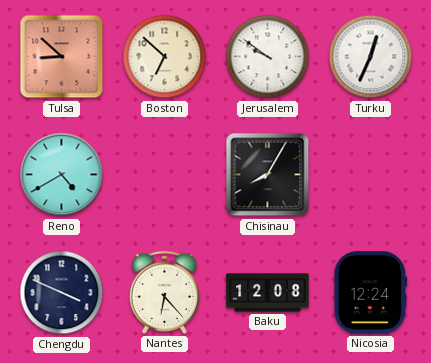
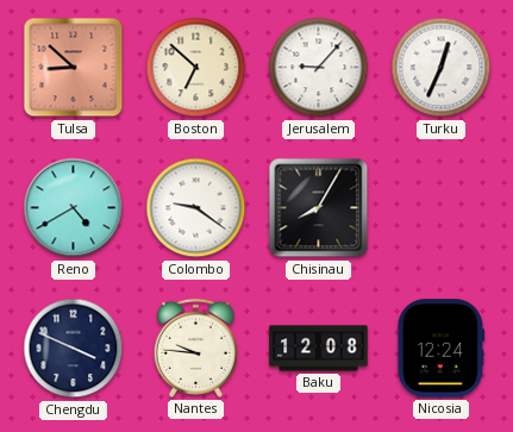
Jerusalem: 9:51 -> 9:07
Colombo: none -> 9:21
Nantes: 6:23 -> 9:46
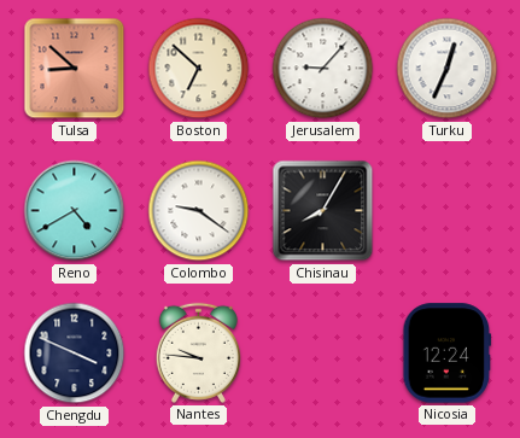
Baku: 12:08 -> none
